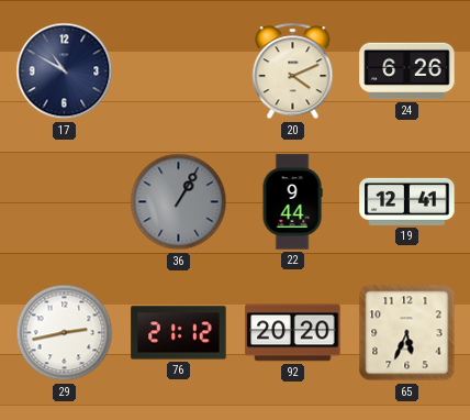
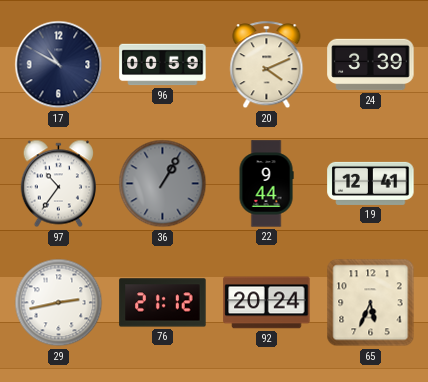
96: none -> 00:59
24: 6:26 -> 3:39
97: none -> 10:36
92: 20:20 -> 20:24
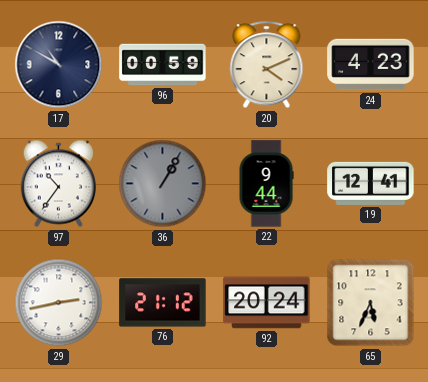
24: 3:39 -> 4:23
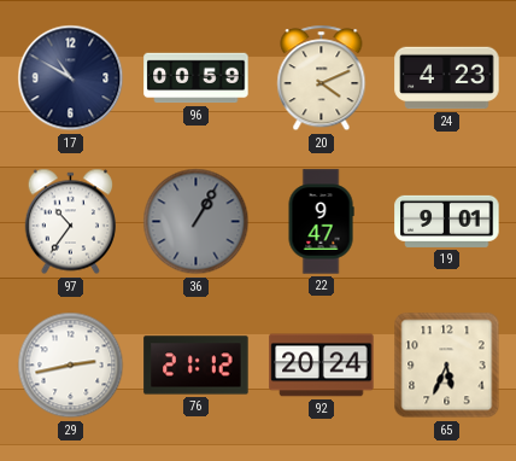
22: 9:44 -> 9:47
19: 12:41 -> 9:01
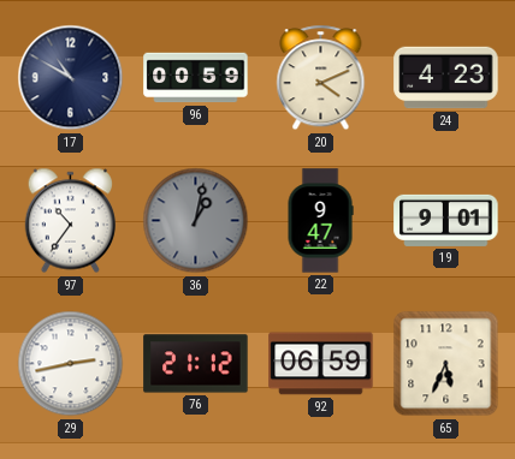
36: 1:05 -> 1:02
92: 20:24 -> 06:59
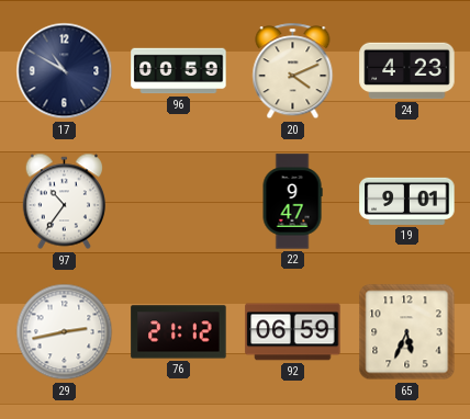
36: 1:02 -> none
